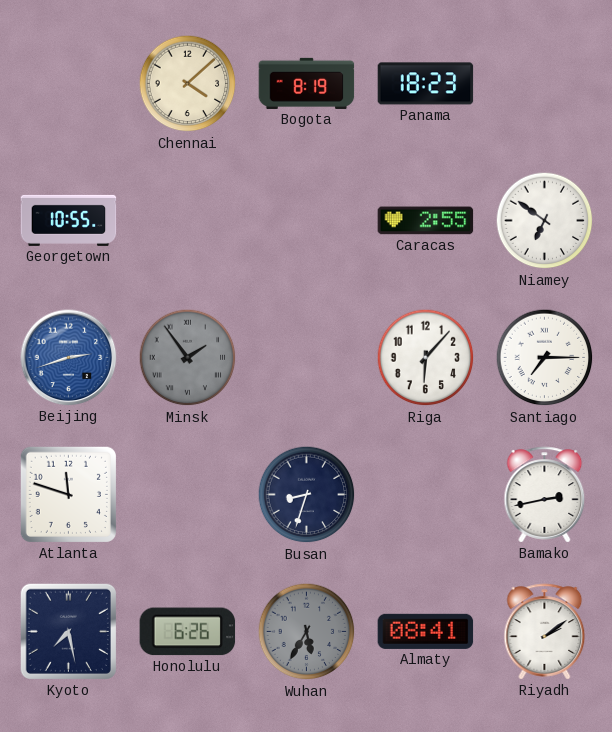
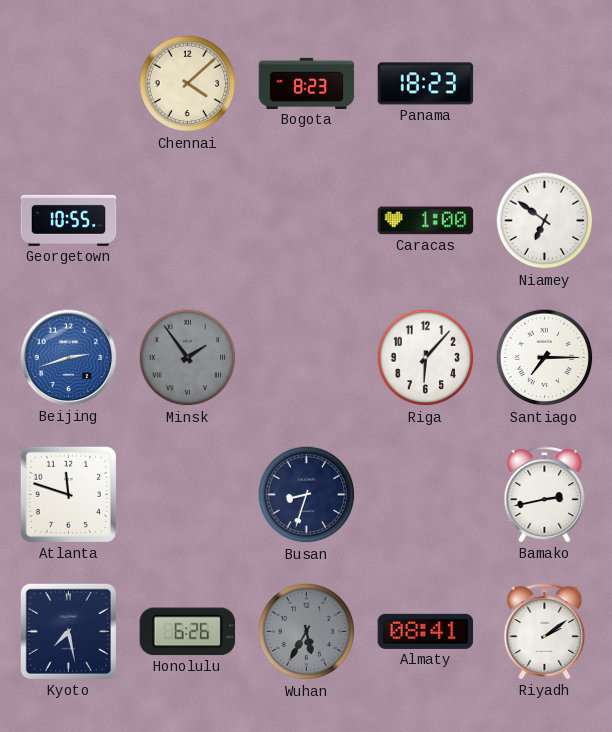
Bogota: 8:19 -> 8:23
Caracas: 2:55 -> 1:00
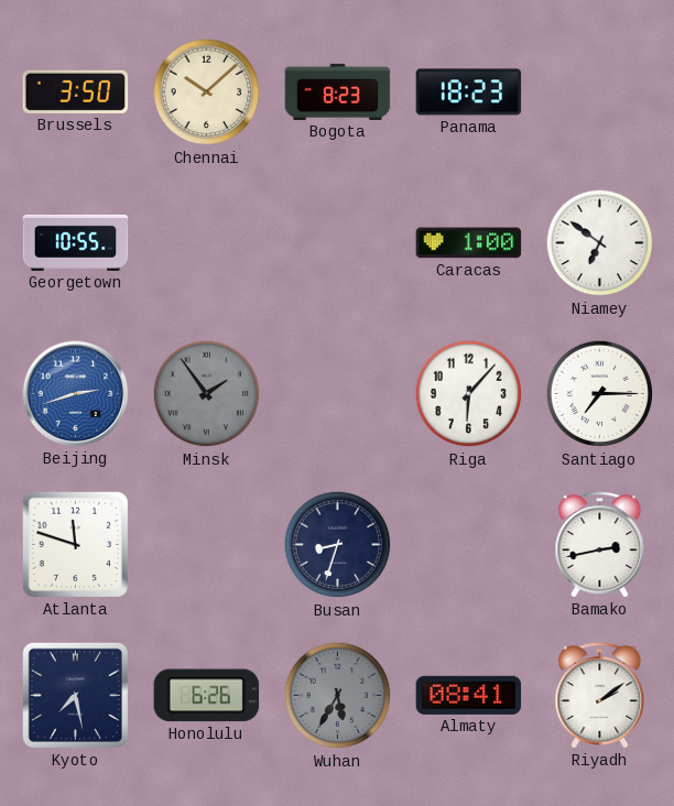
Brussels: none -> 3:50
Chennai: 4:08 -> 10:08
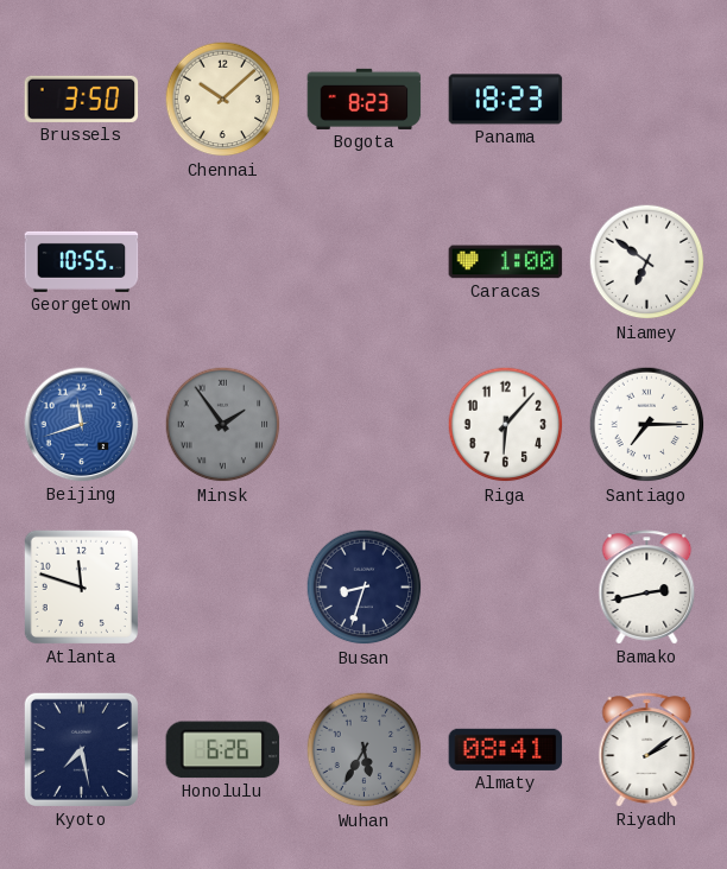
Beijing: 2:42 -> 11:42
